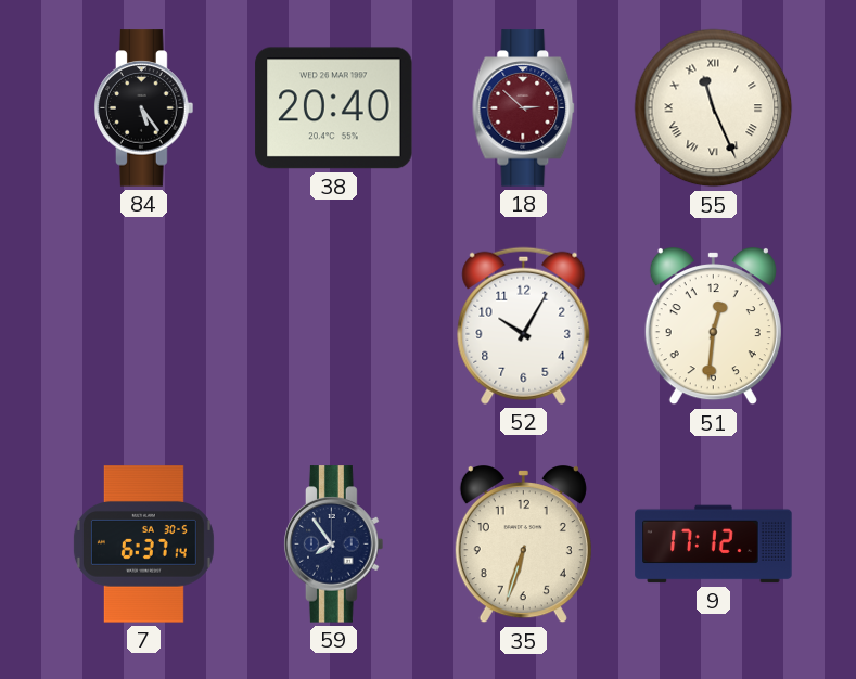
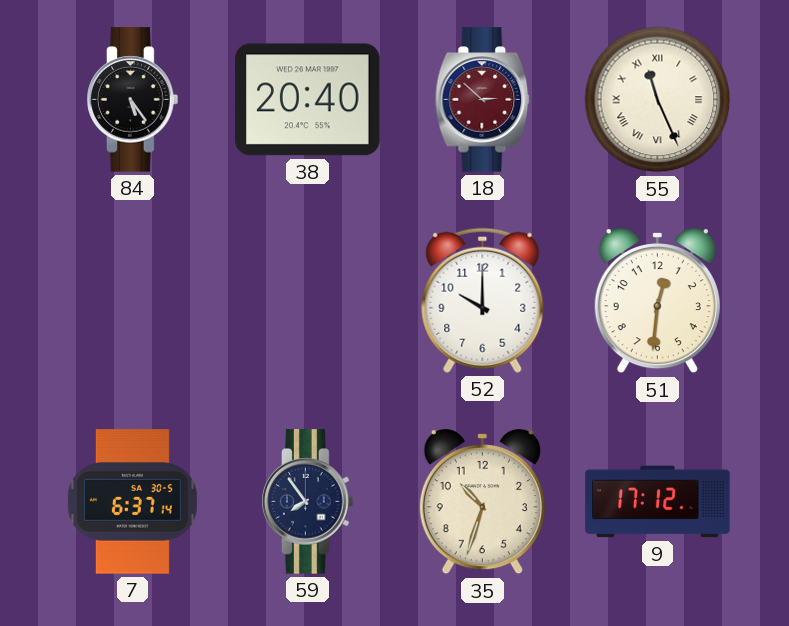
52: 10:05 -> 10:00
35: 6:33 -> 10:33
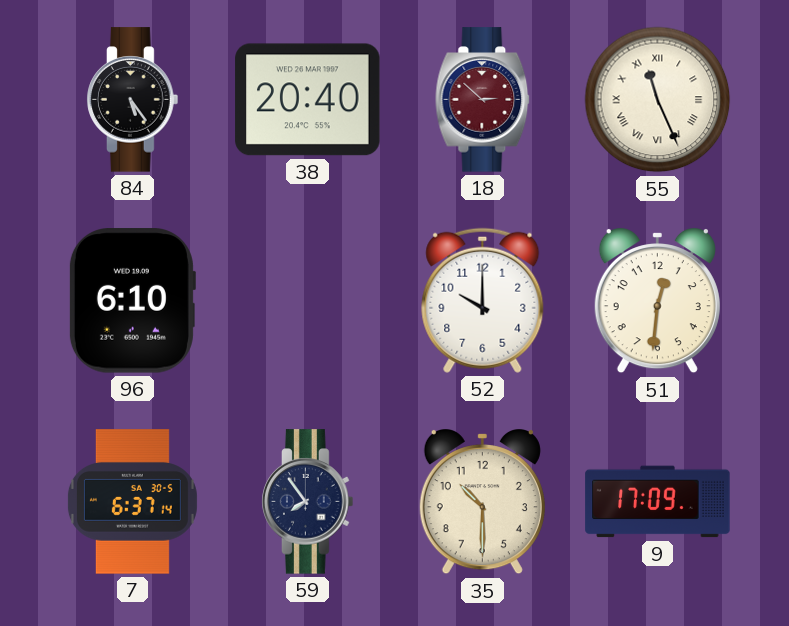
96: none -> 6:10
35: 10:33 -> 10:30
9: 17:12 -> 17:09
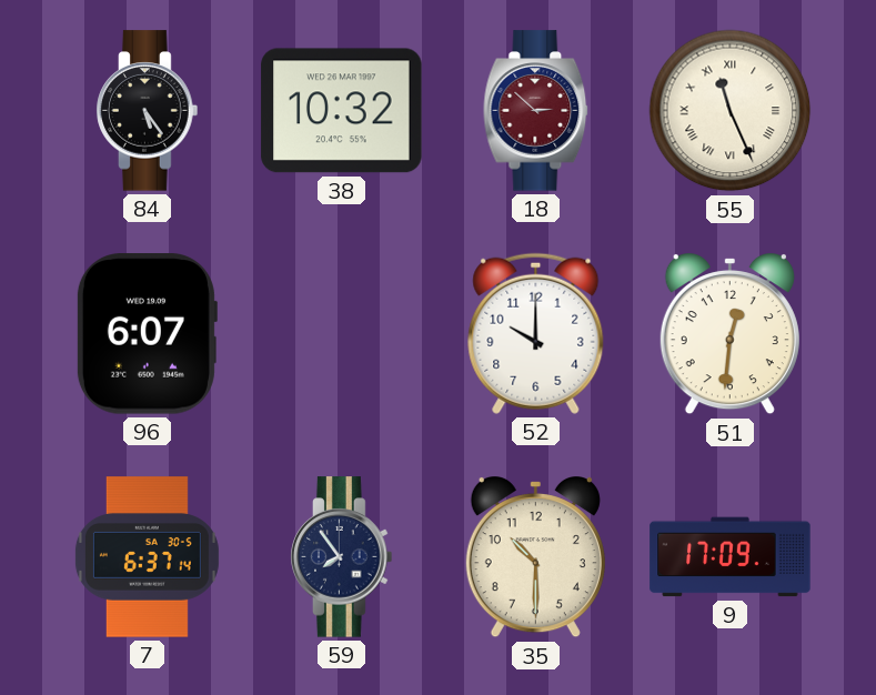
38: 20:40 -> 10:32
96: 6:10 -> 6:07
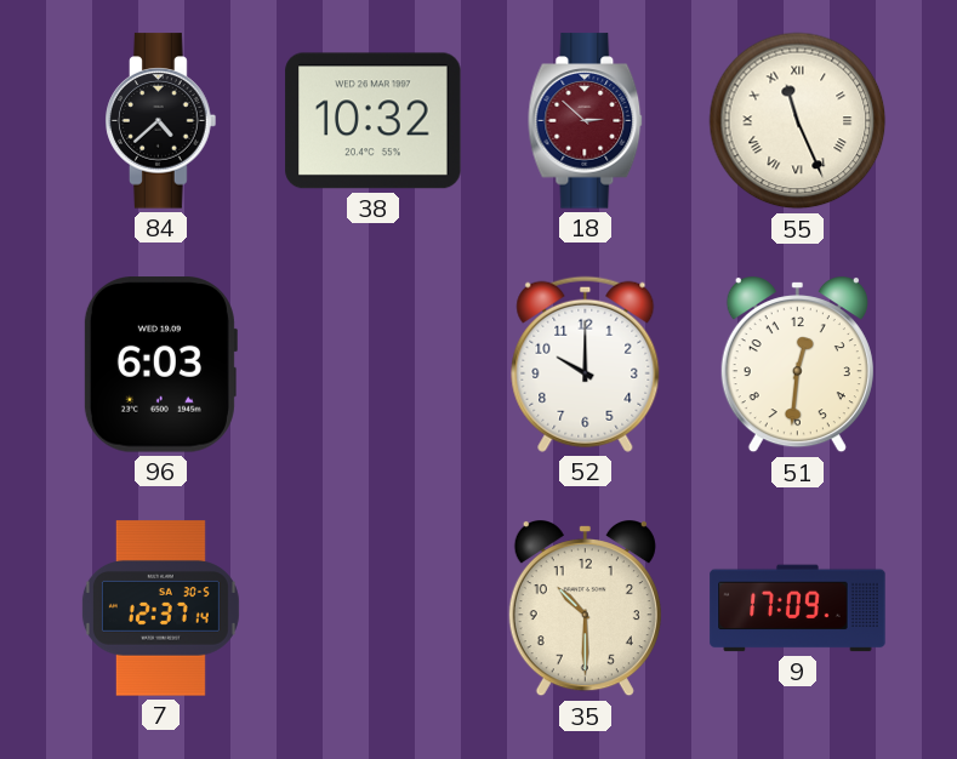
84: 5:24 -> 4:38
96: 6:07 -> 6:03
7: 6:37 -> 12:37
59: 7:54 -> none
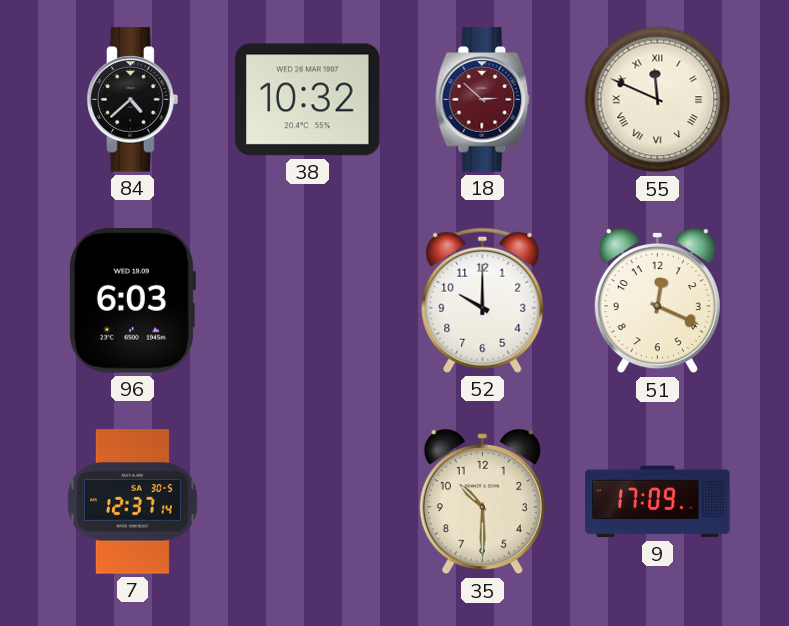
55: 11:26 -> 11:49
51: 12:31 -> 12:19
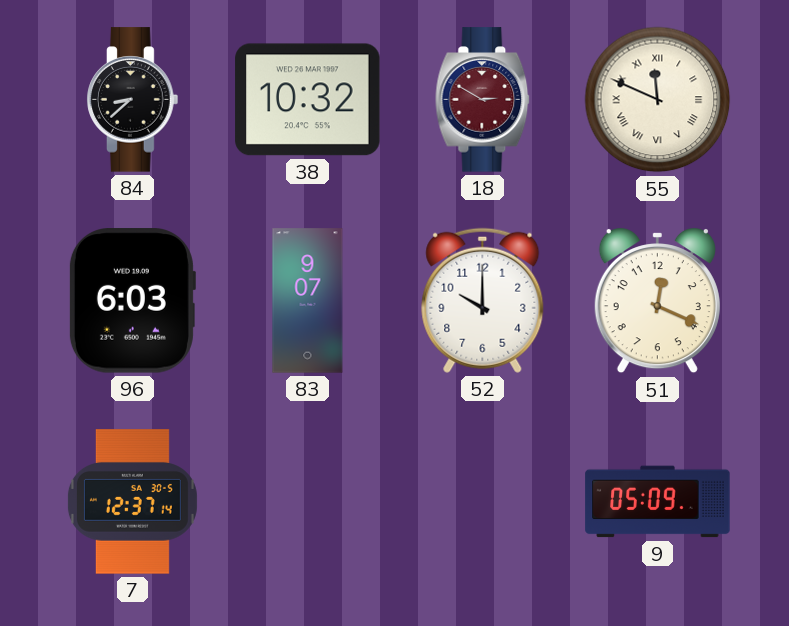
84: 4:38 -> 8:38
18: 2:52 -> 2:50
83: none -> 9:07
35: 10:30 -> none
9: 17:09 -> 05:09
